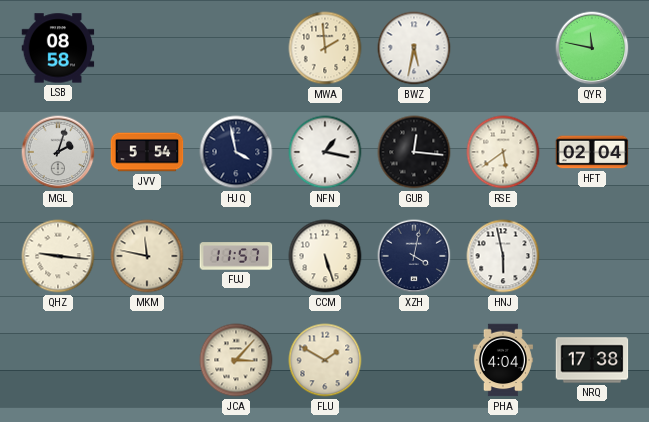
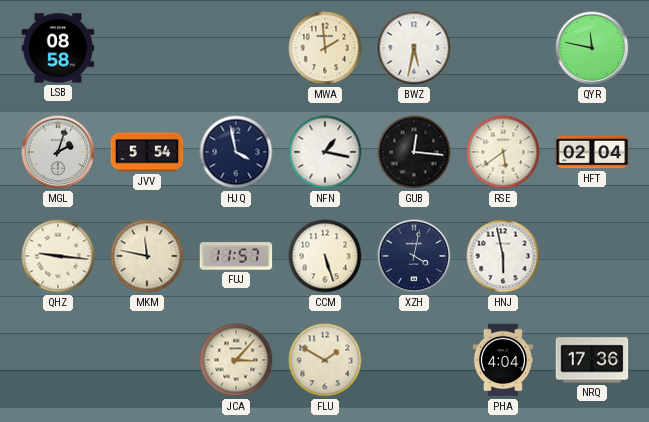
NRQ: 17:38 -> 17:36
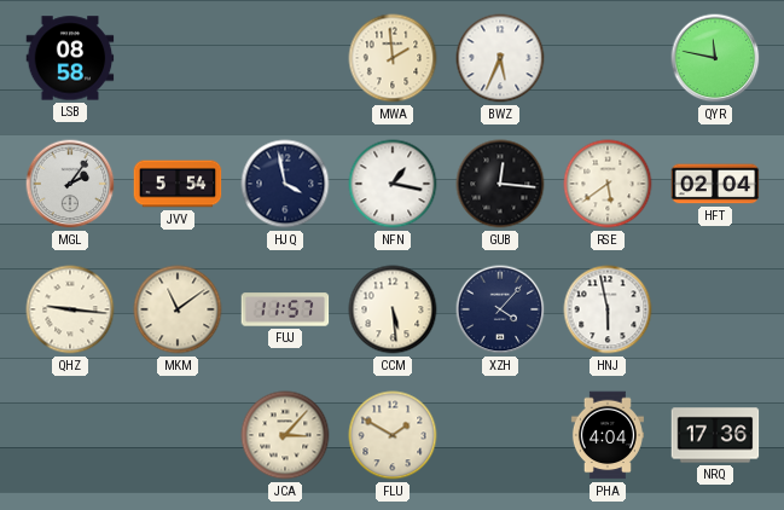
BWZ: 5:32 -> 5:34
MGL: 2:03 -> 2:06
MKM: 11:47 -> 11:09
CCM: 5:27 -> 5:29
XZH: 4:02 -> 4:07
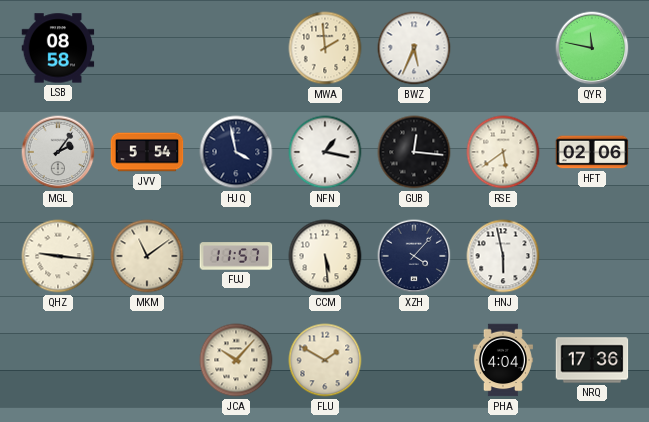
HFT: 02:04 -> 02:06
JCA: 3:07 -> 10:07
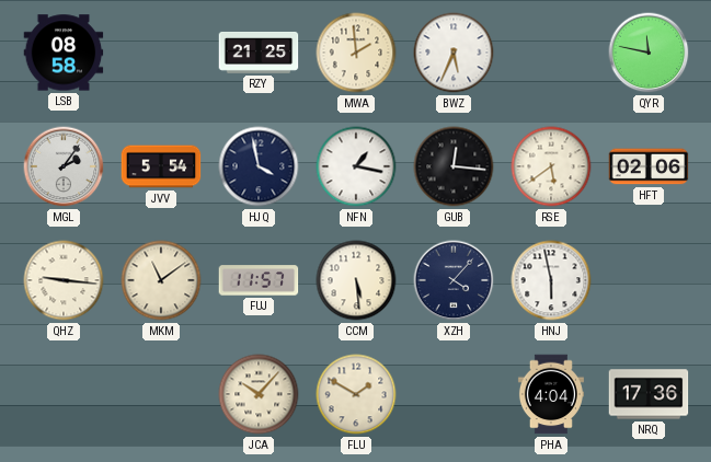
RZY: none -> 21:25
